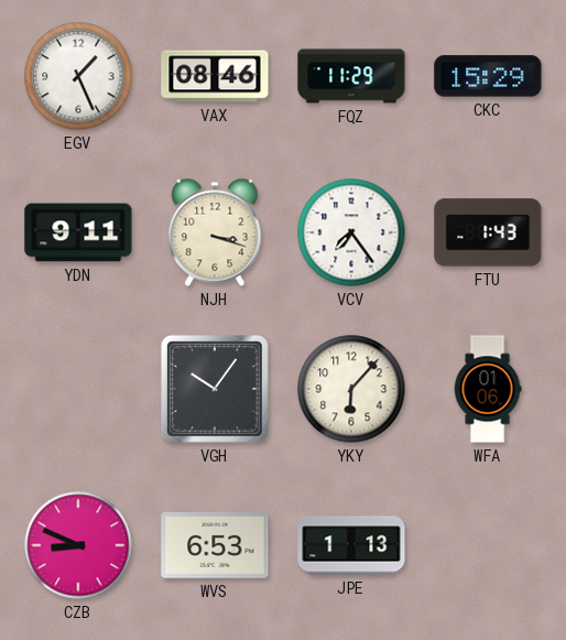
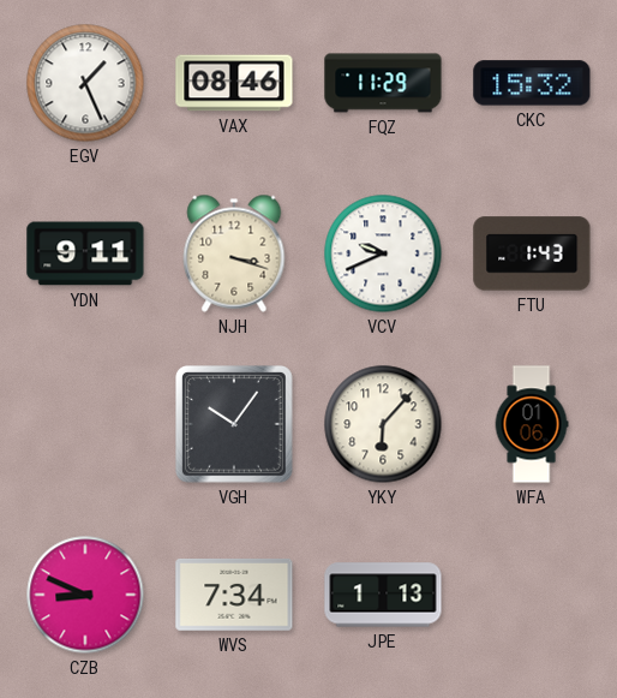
CKC: 15:29 -> 15:32
VCV: 7:24 -> 9:41
WVS: 6:53 -> 7:34
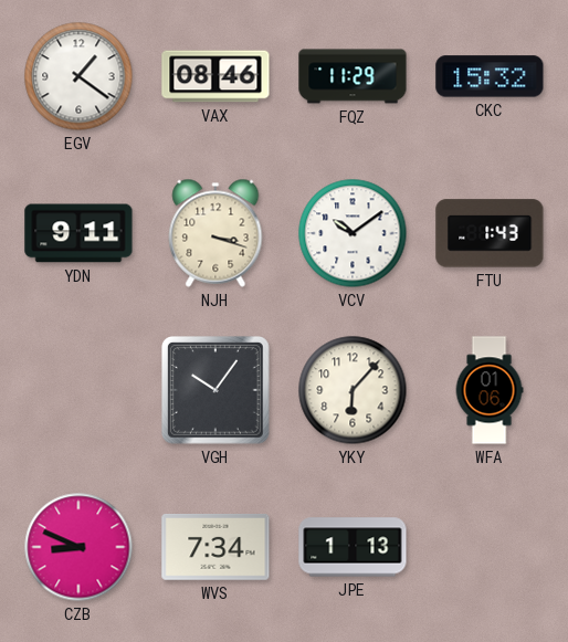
EGV: 1:26 -> 1:21
VCV: 9:41 -> 10:09
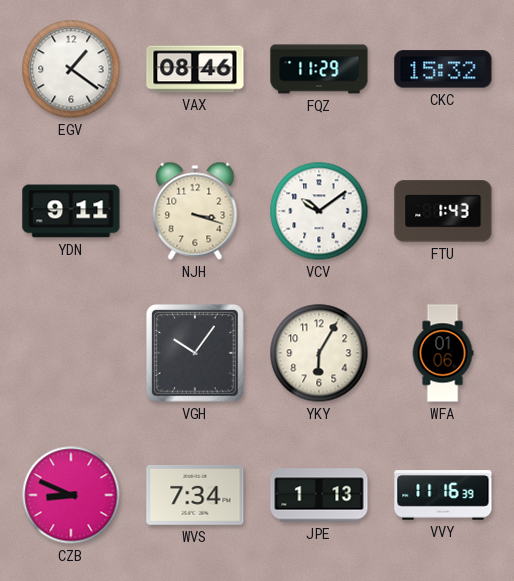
YKY: 6:07 -> 6:05
VVY: none -> 11:16
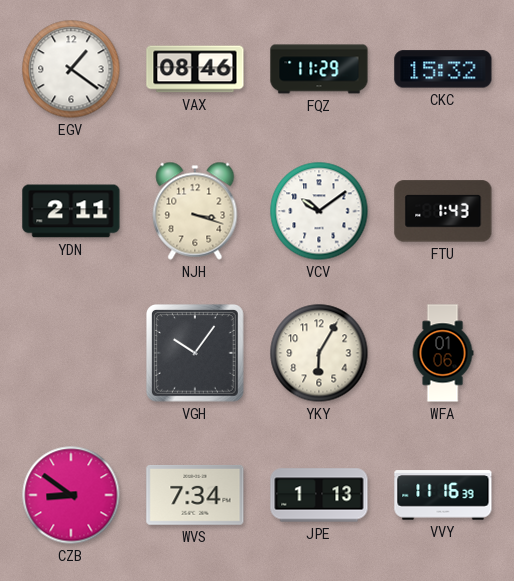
YDN: 9:11 -> 2:11
CZB: 8:49 -> 8:51
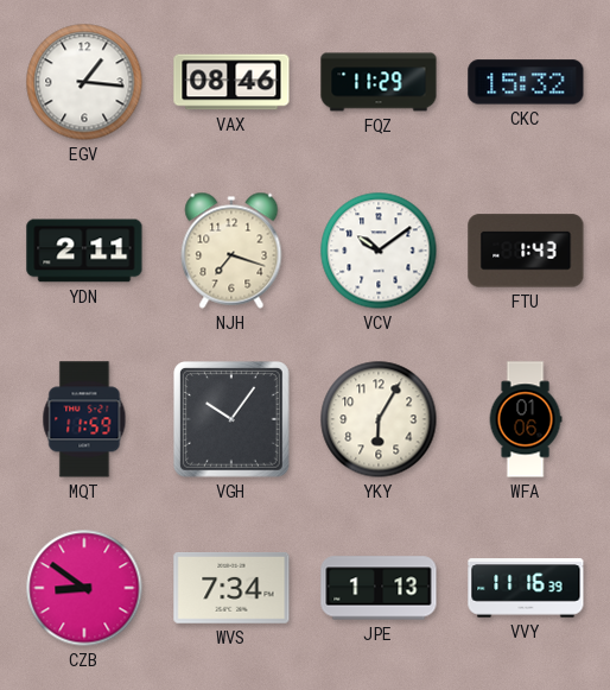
EGV: 1:21 -> 1:16
NJH: 3:18 -> 7:18
MQT: none -> 11:59
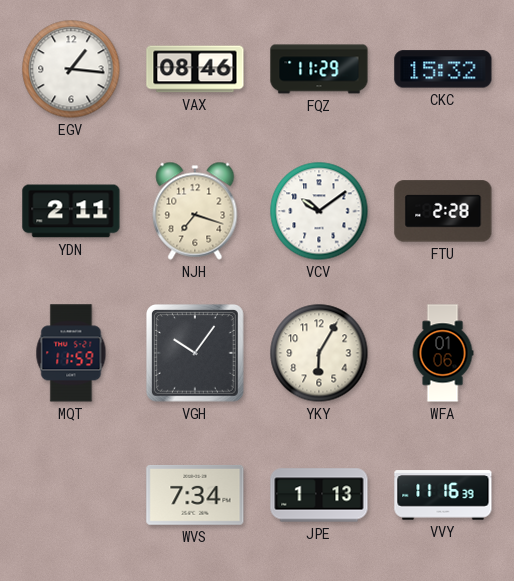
FTU: 1:43 -> 2:28
CZB: 8:51 -> none
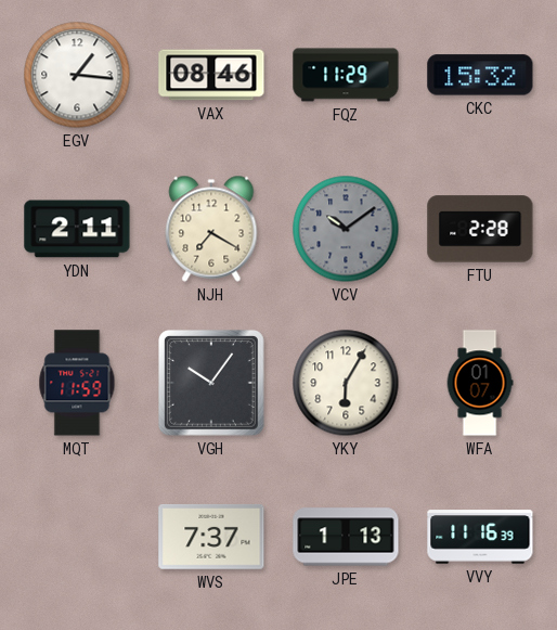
NJH: 7:18 -> 7:20
VCV dial: white -> grey
WFA: 01:06 -> 01:07
WVS: 7:34 -> 7:37
